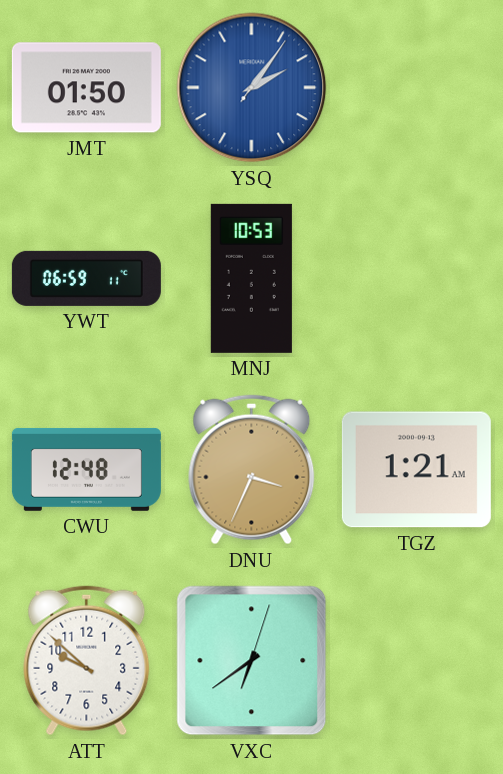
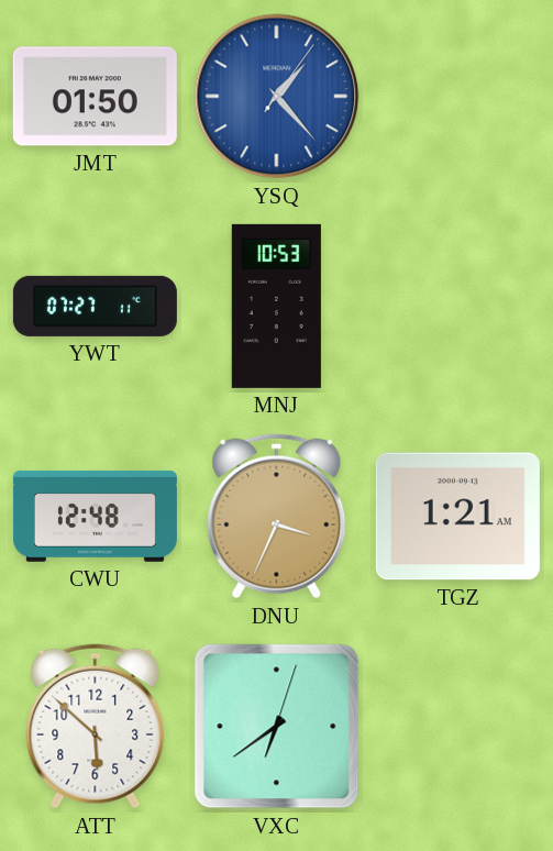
YSQ: 2:06 -> 1:23
YWT: 06:59 -> 07:27
ATT: 9:52 -> 5:52
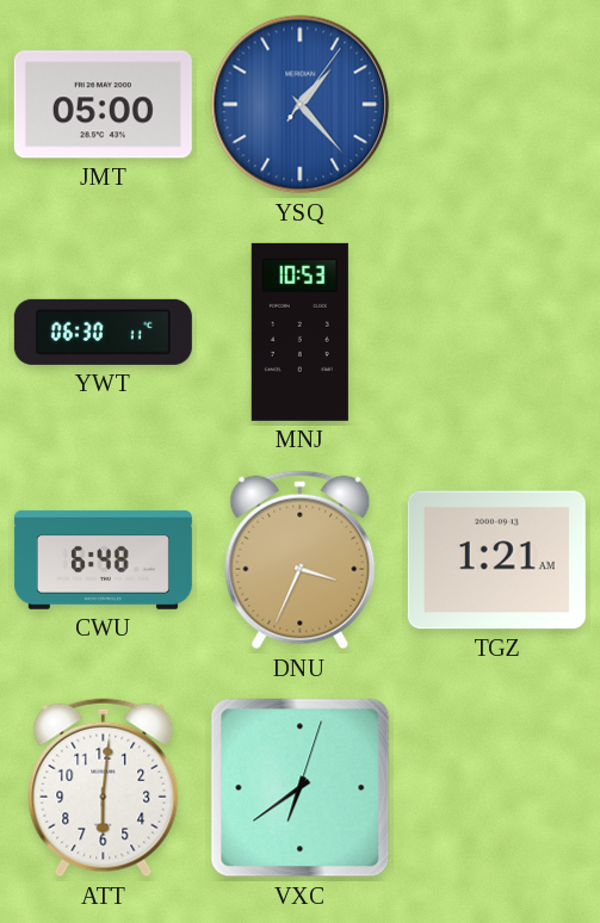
JMT: 01:50 -> 05:00
YWT: 07:27 -> 06:30
CWU: 12:48 -> 6:48
ATT: 5:52 -> 6:01
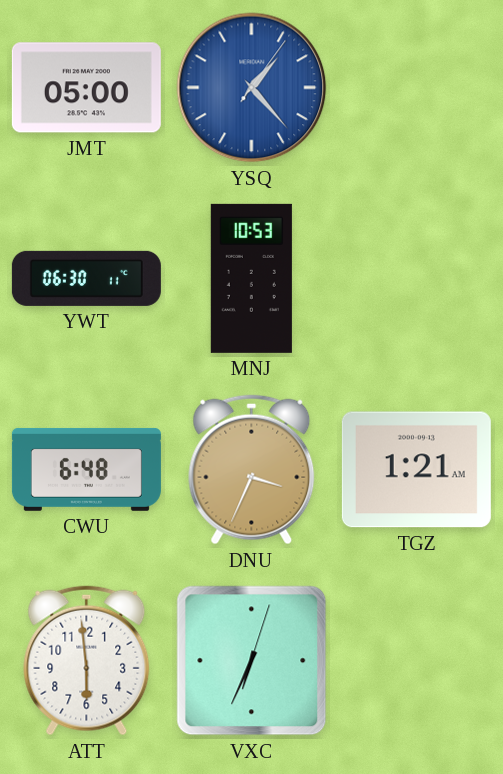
ATT: 6:01 -> 5:59
VXC: 6:39 -> 6:34
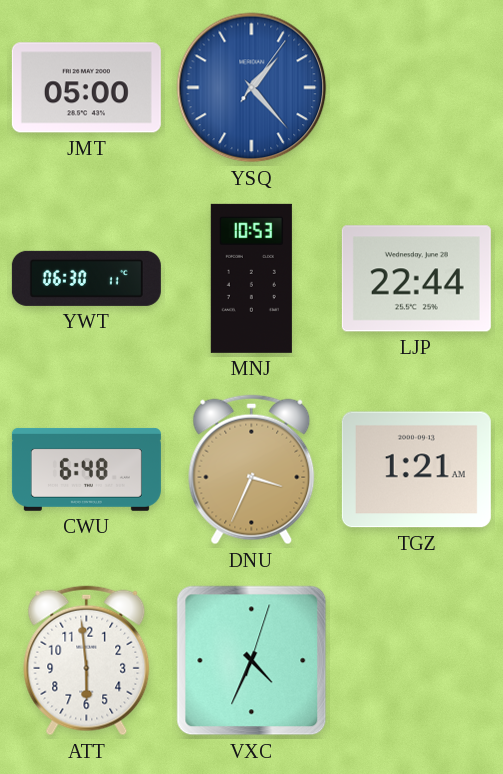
LJP: none -> 22:44
VXC: 6:34 -> 4:34
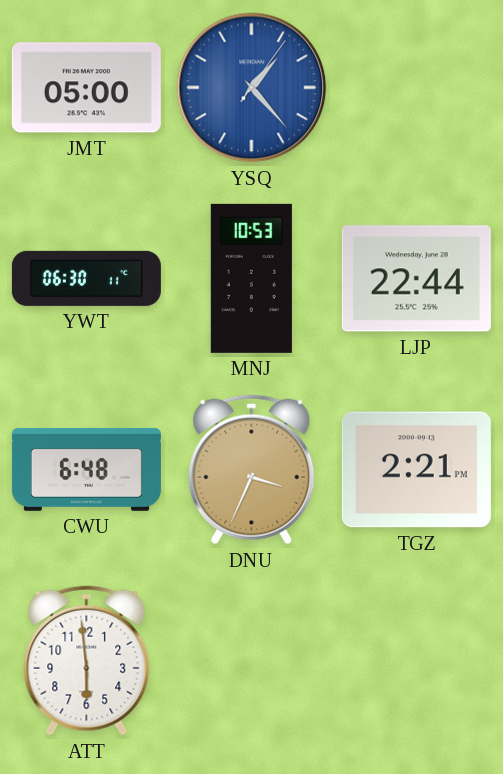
TGZ: 1:21 -> 2:21
VXC: 4:34 -> none
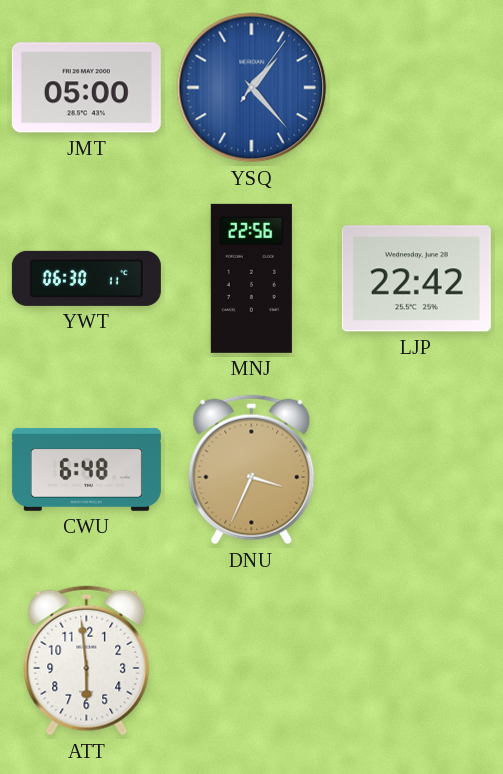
MNJ: 10:53 -> 22:56
LJP: 22:44 -> 22:42
TGZ: 2:21 -> none
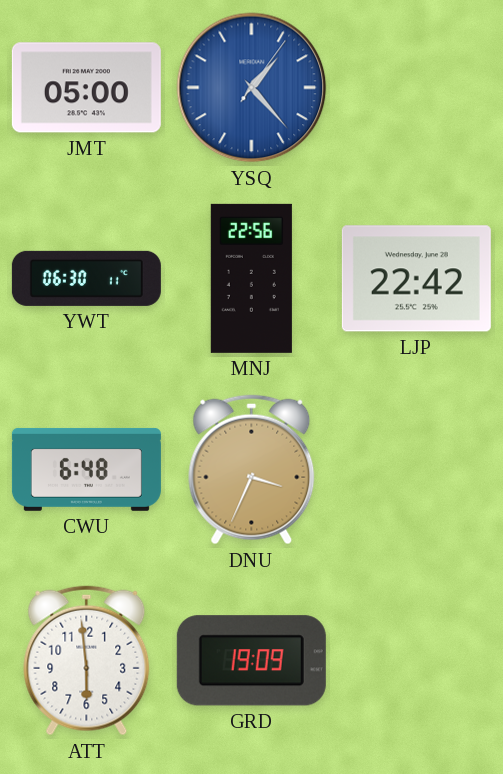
GRD: none -> 19:09
